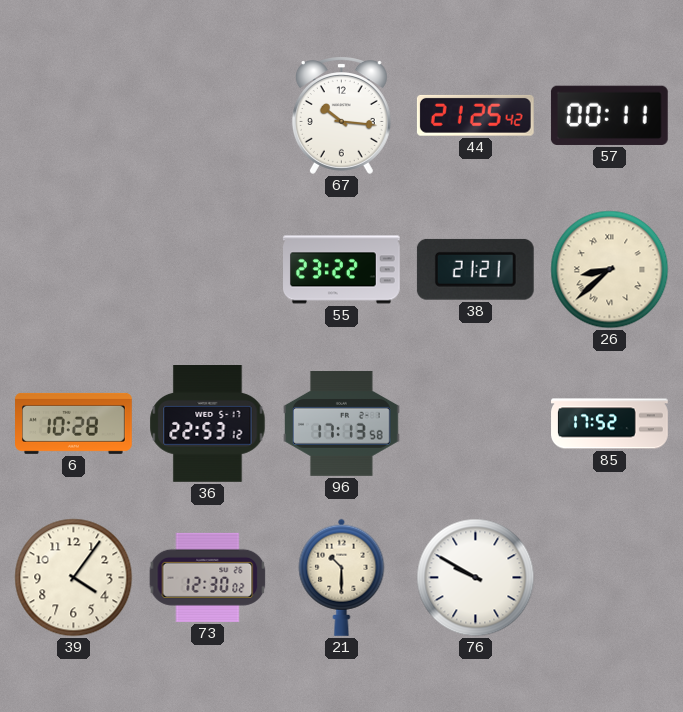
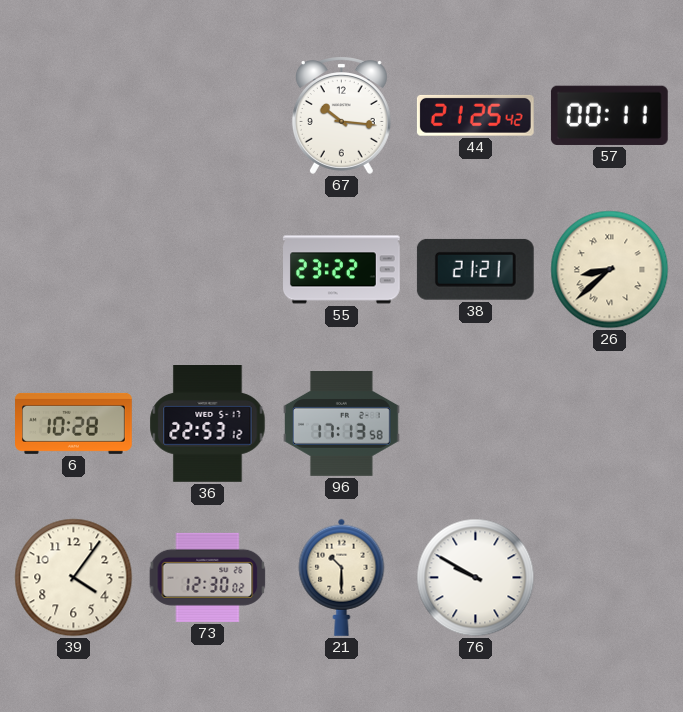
85: 17:52 -> none
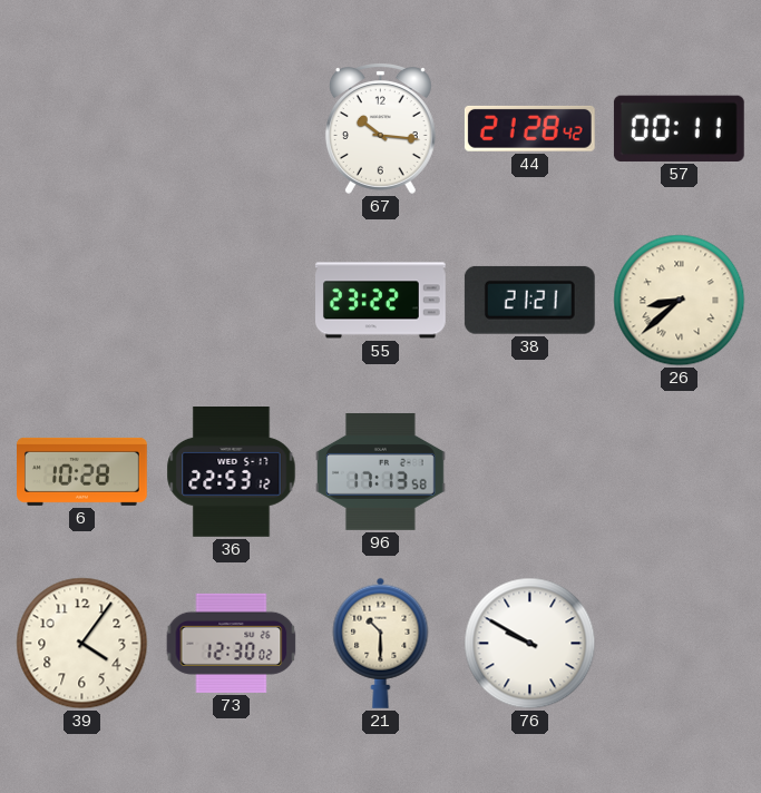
44: 21:25 -> 21:28
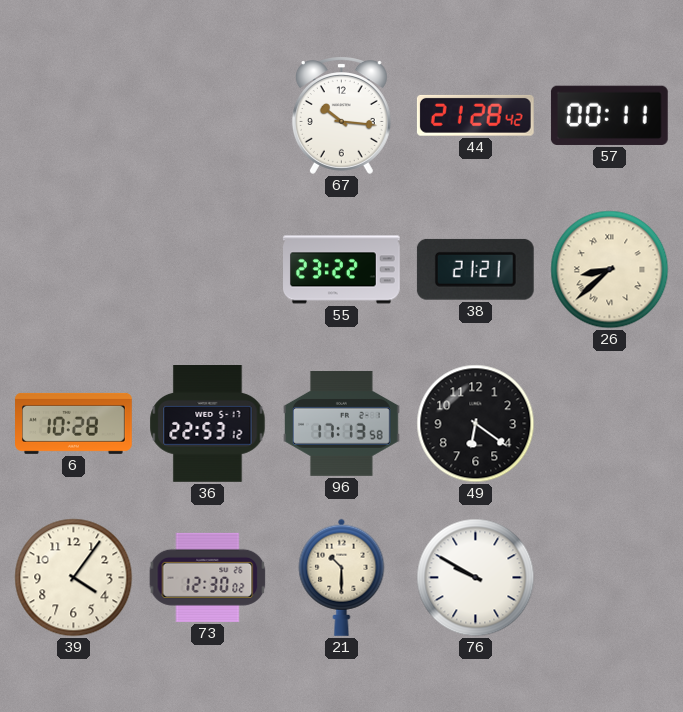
49: none -> 6:21
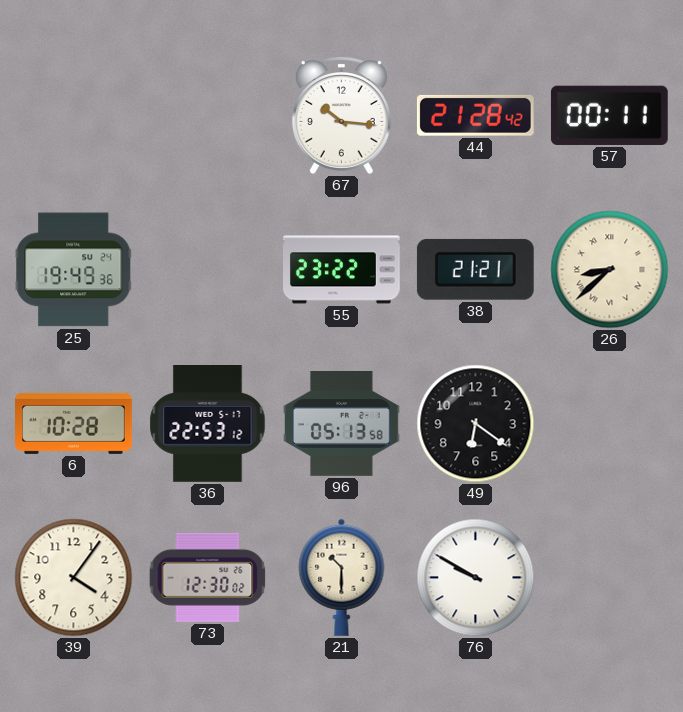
25: none -> 19:49
96: 17:13 -> 05:13
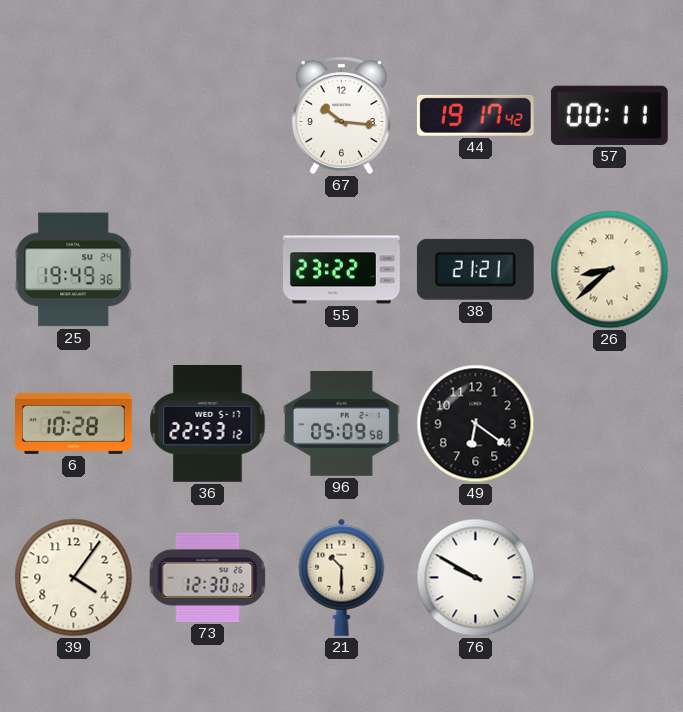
44: 21:28 -> 19:17
96: 05:13 -> 05:09
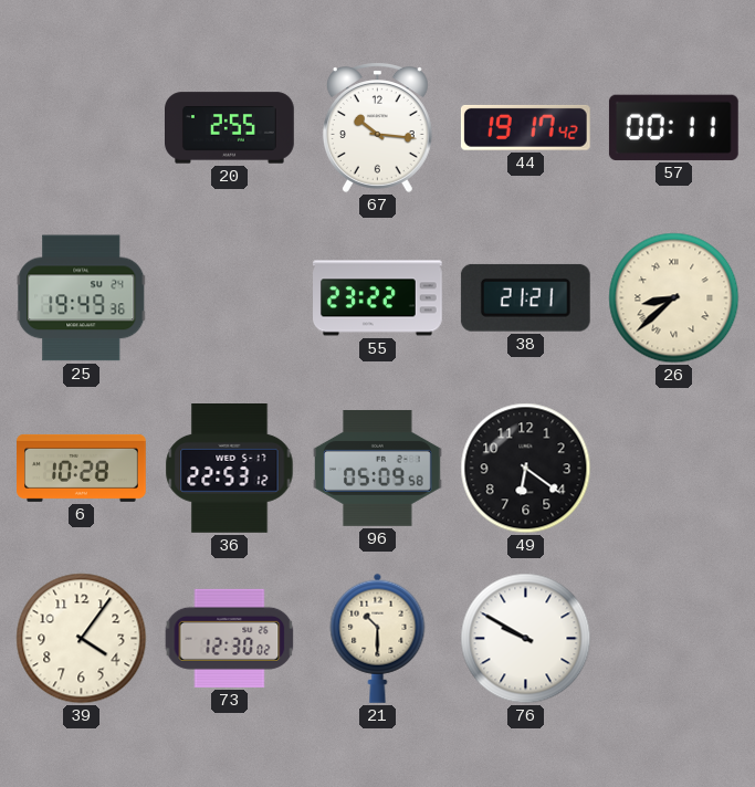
20: none -> 2:55
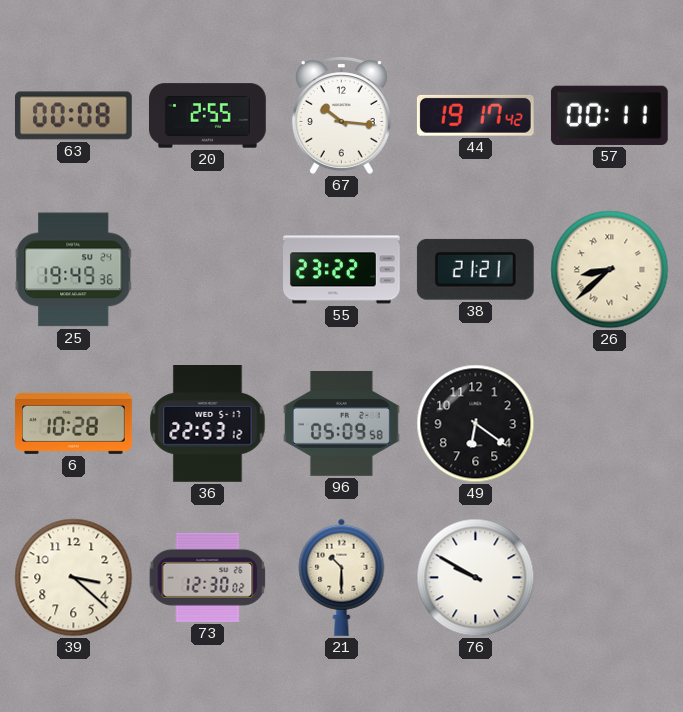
63: none -> 00:08
39: 4:06 -> 3:22
